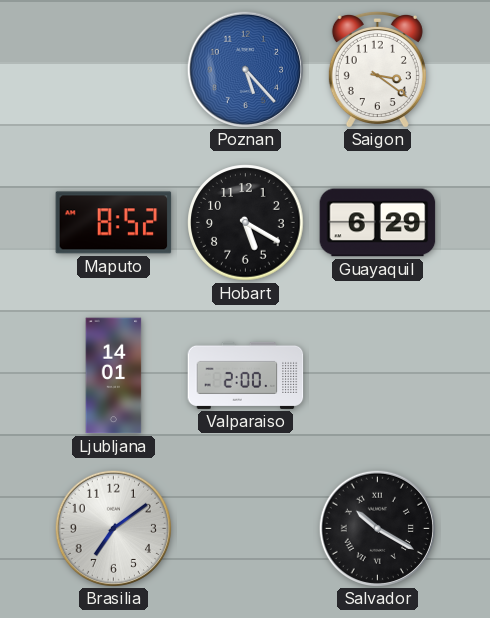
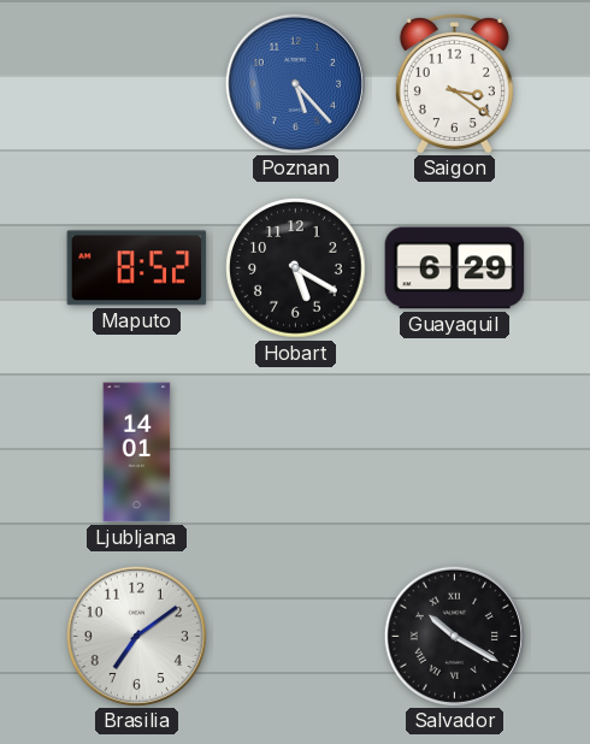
Valparaiso: 2:00 -> none
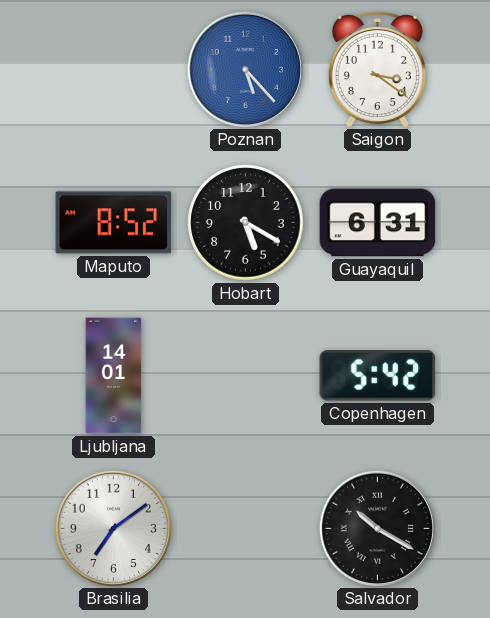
Guayaquil: 6:29 -> 6:31
Copenhagen: none -> 5:42
